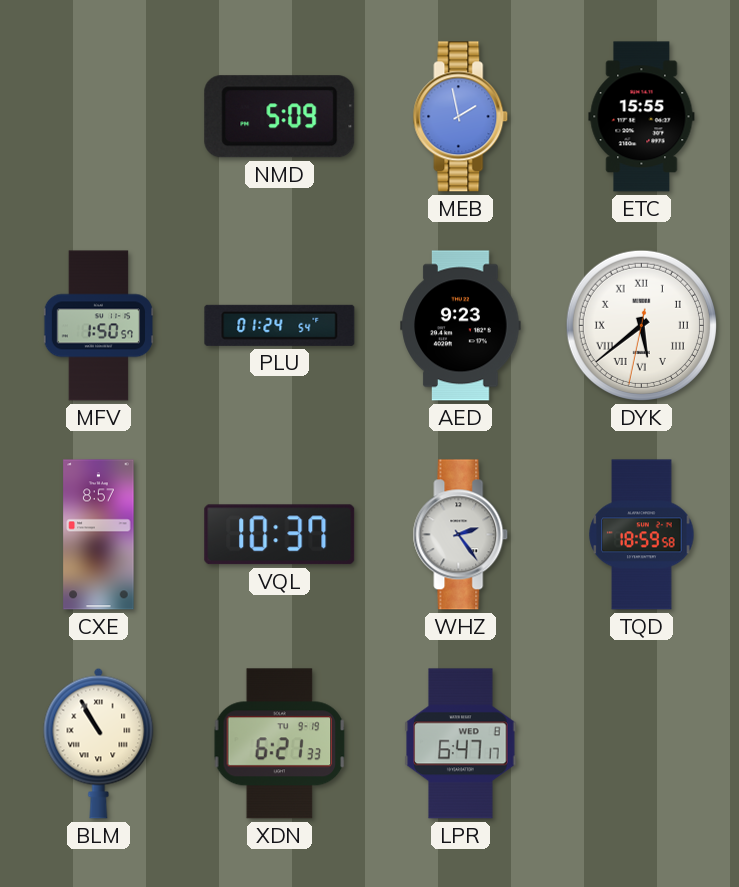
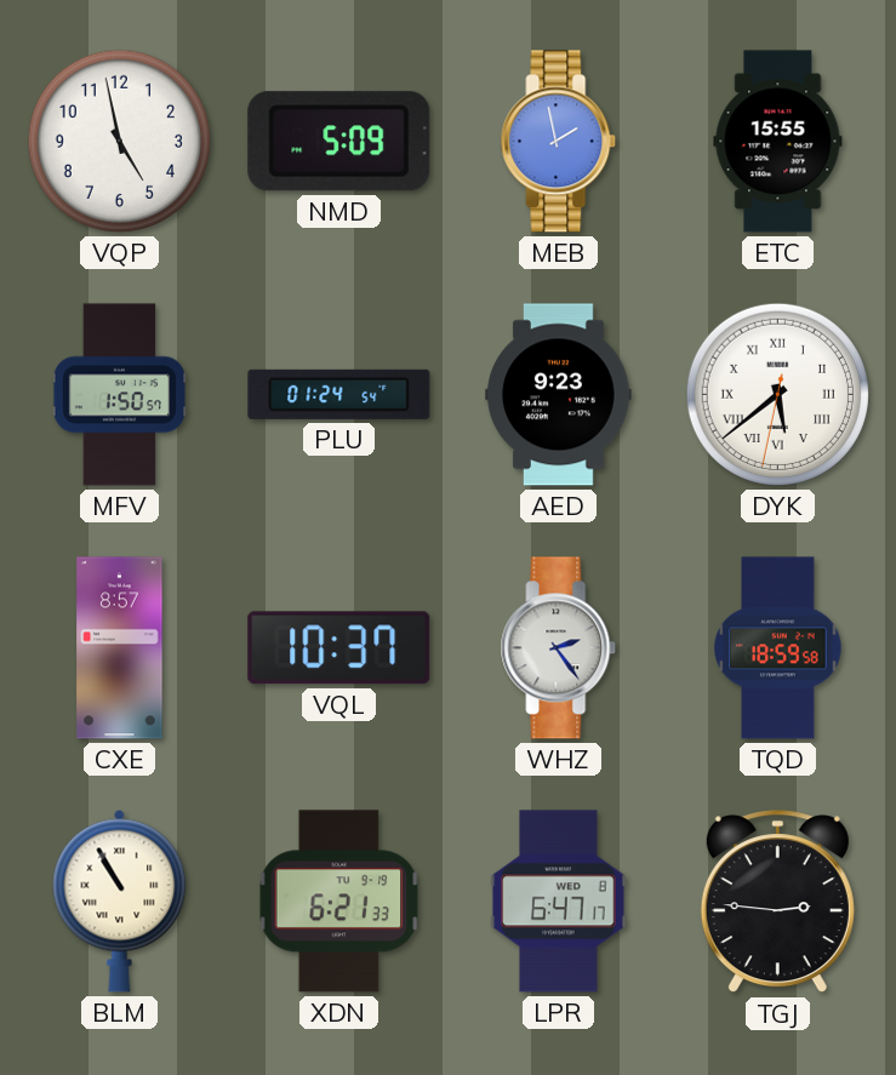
VQP: none -> 4:58
TGJ: none -> 2:46
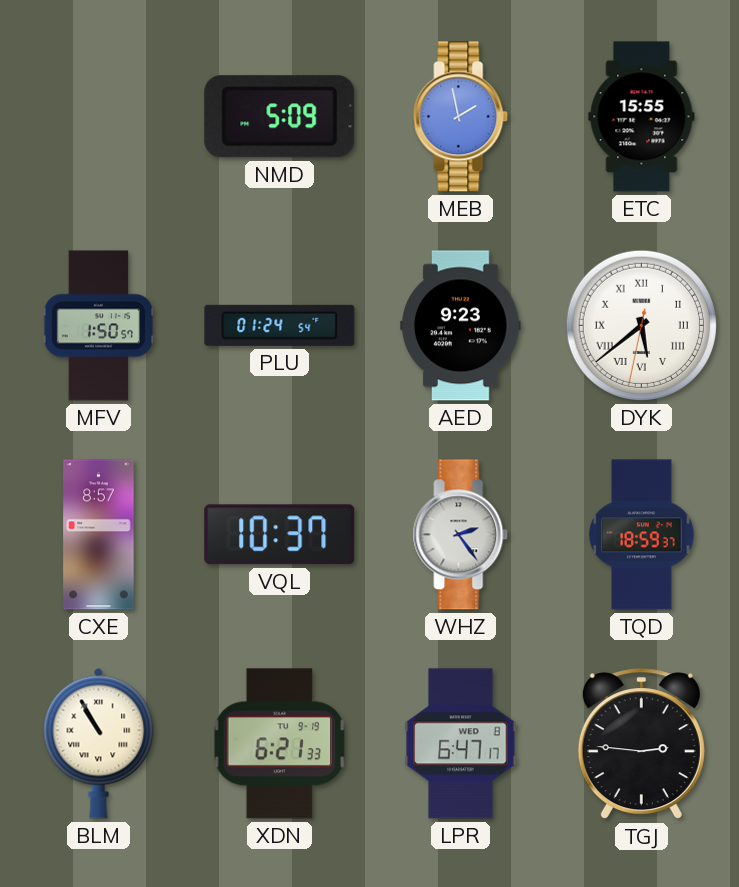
VQP: 4:58 -> none
TQD: 18:59:58 -> 18:59:37
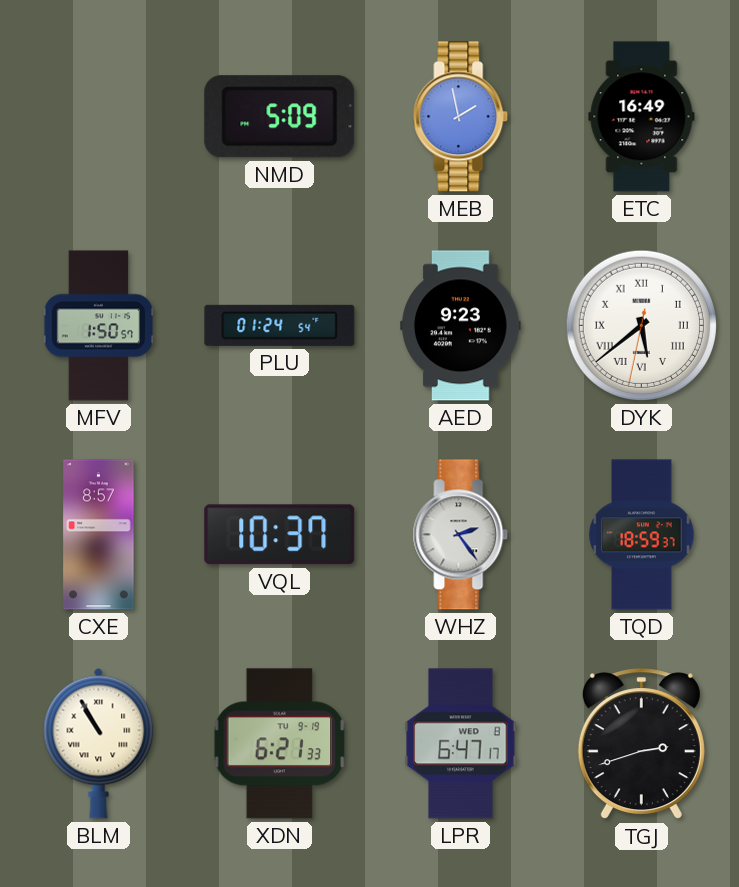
ETC: 15:55 -> 16:49
TGJ: 2:46 -> 2:42
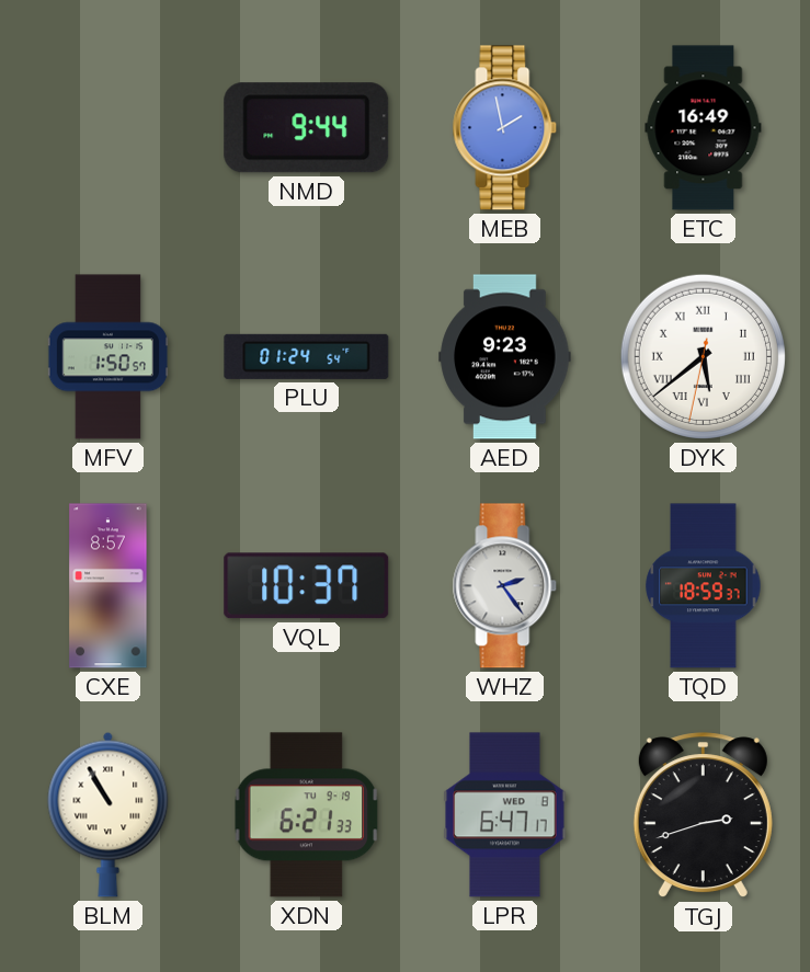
NMD: 5:09 -> 9:44
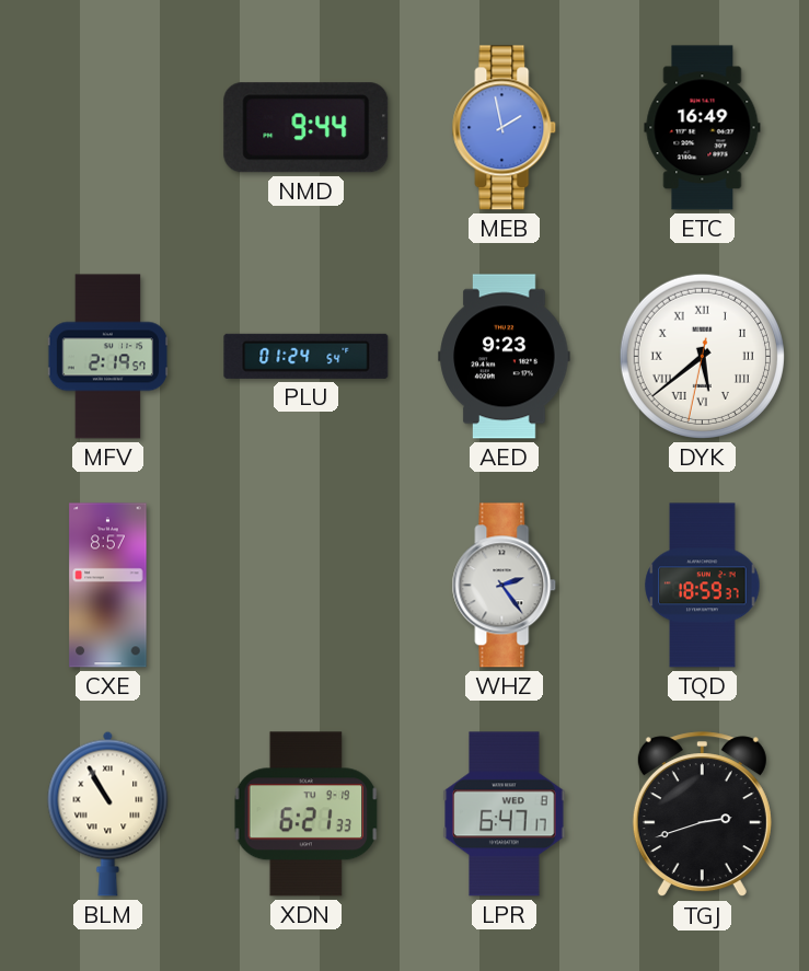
MFV: 1:50 -> 2:19
VQL: 10:37 -> none
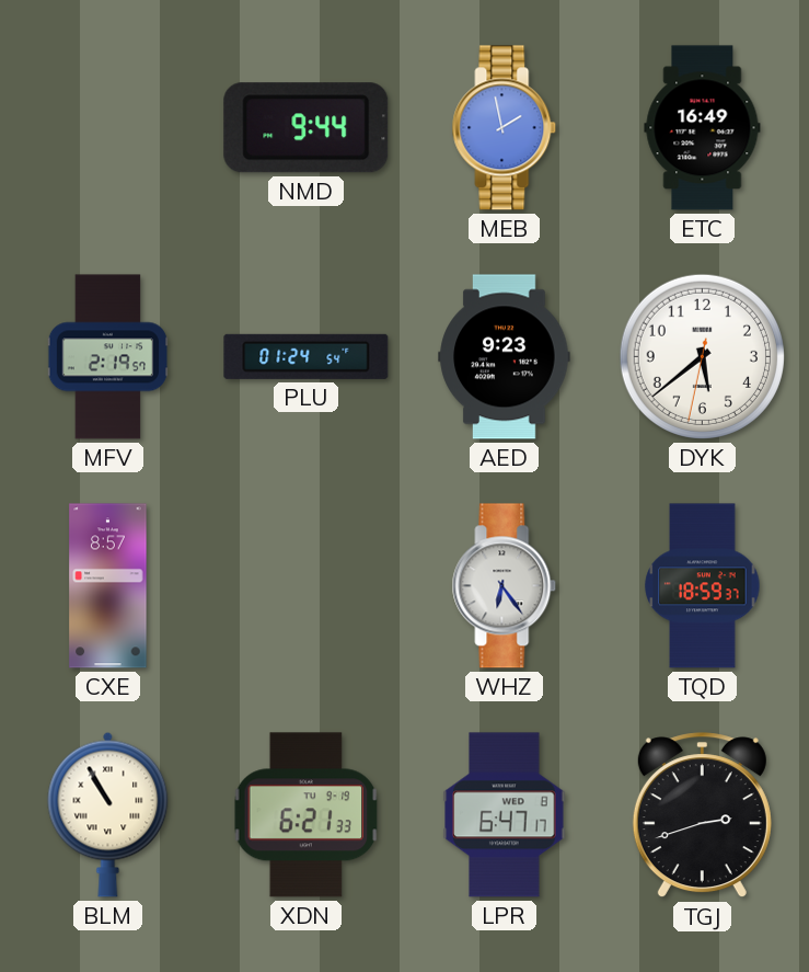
DYK numerals: Roman -> Arabic
WHZ: 2:24 -> 6:24
